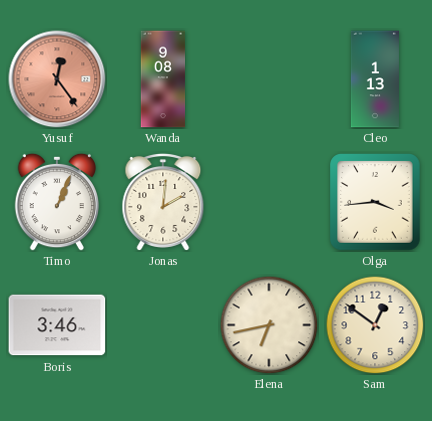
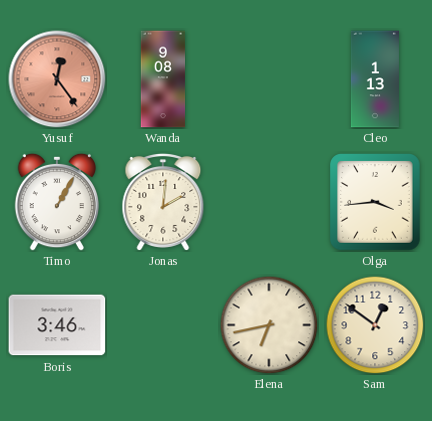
Timo: 1:04 -> 1:05
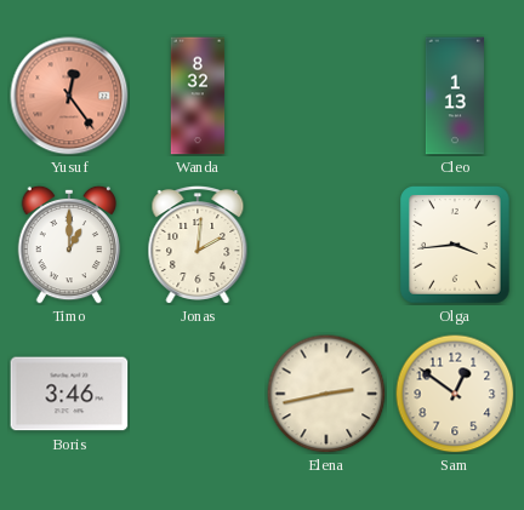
Wanda: 9:08 -> 8:32
Timo: 1:05 -> 1:00
Elena: 6:43 -> 2:43
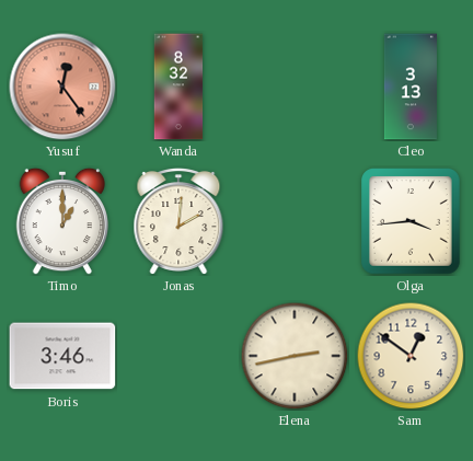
Cleo: 1:13 -> 3:13
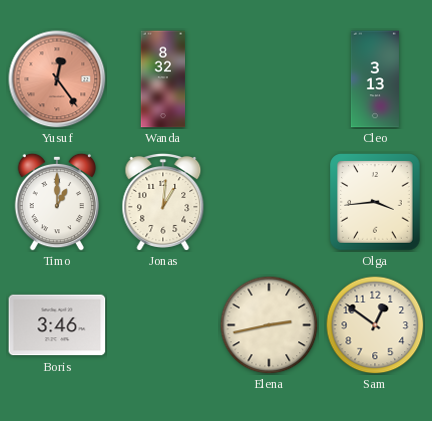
Jonas: 2:01 -> 1:01
